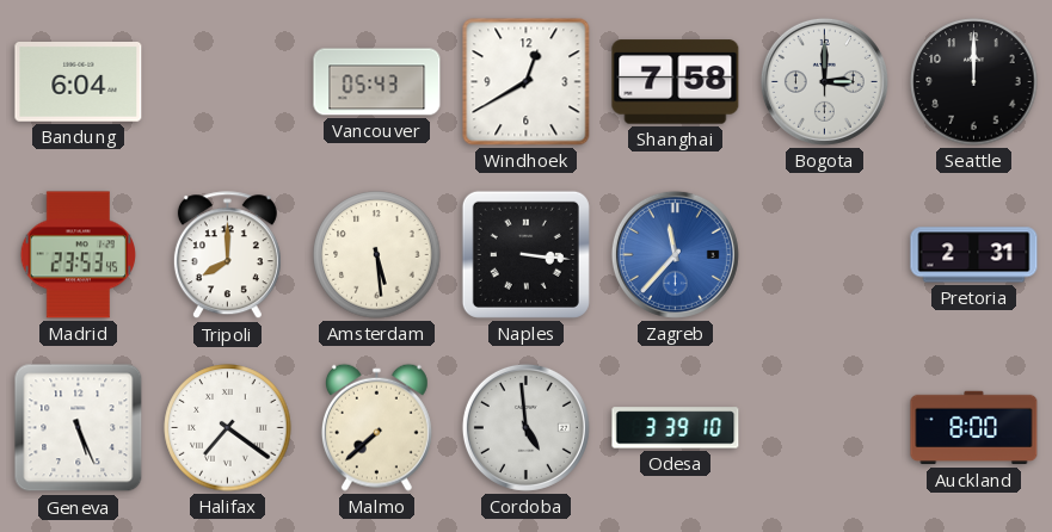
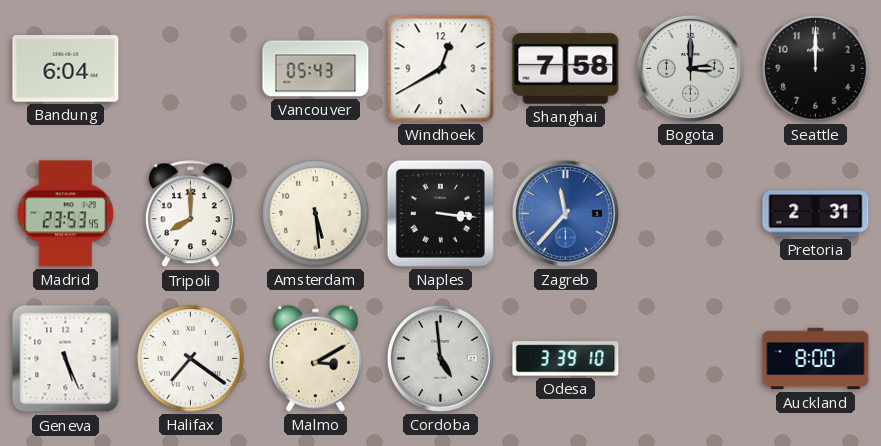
Malmo: 7:38 -> 3:10
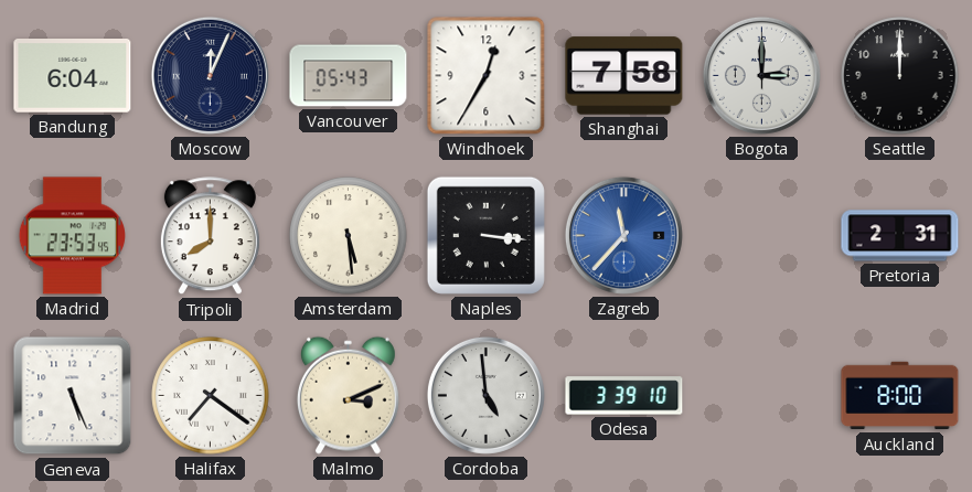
Moscow: none -> 12:04
Windhoek: 12:40 -> 12:35
Malmo: 3:10 -> 3:11
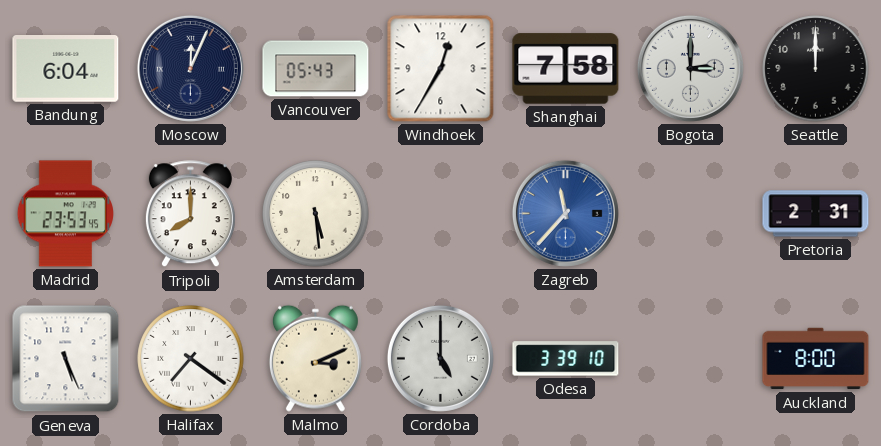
Naples: 3:16 -> none
Cordoba: 4:59 -> 5:00
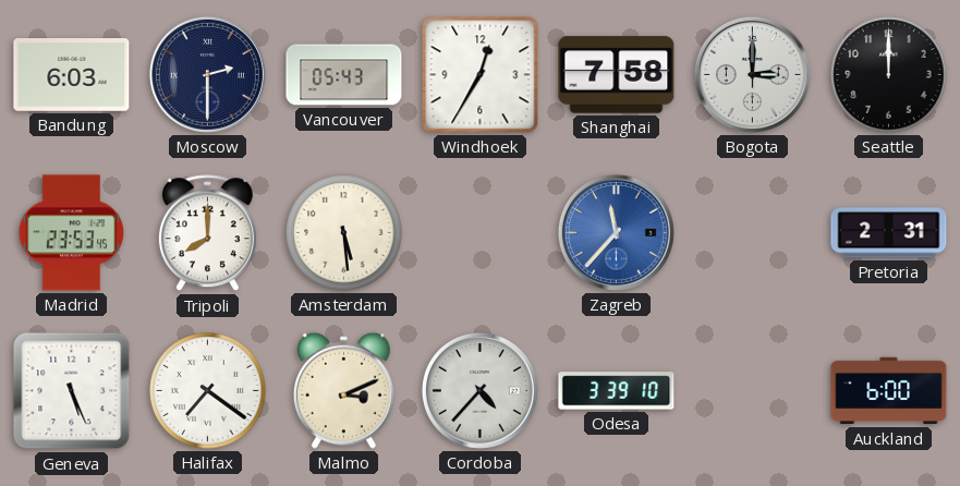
Bandung: 6:04 -> 6:03
Moscow: 12:04 -> 2:30
Cordoba: 5:00 -> 4:37
Auckland: 8:00 -> 6:00
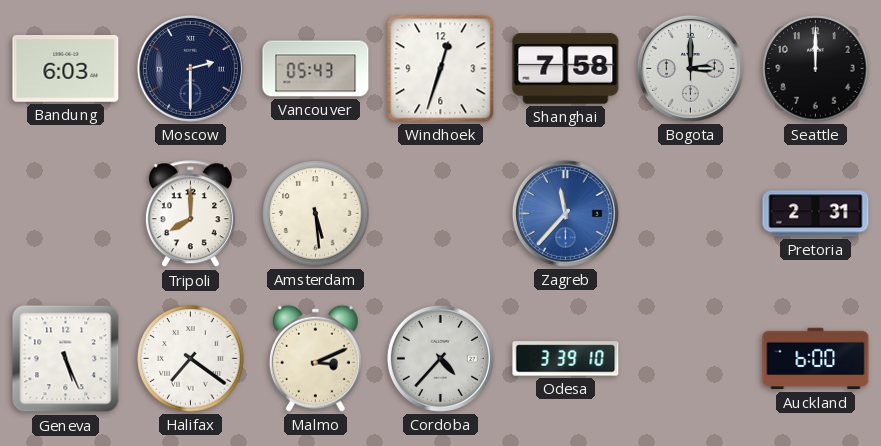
Windhoek: 12:35 -> 12:33
Madrid: 23:53 -> none
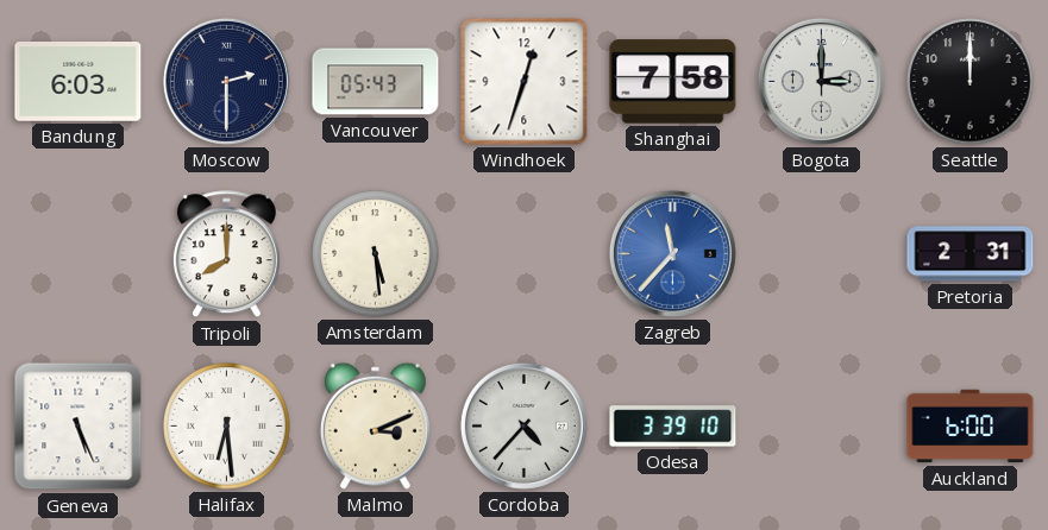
Halifax: 7:21 -> 6:29
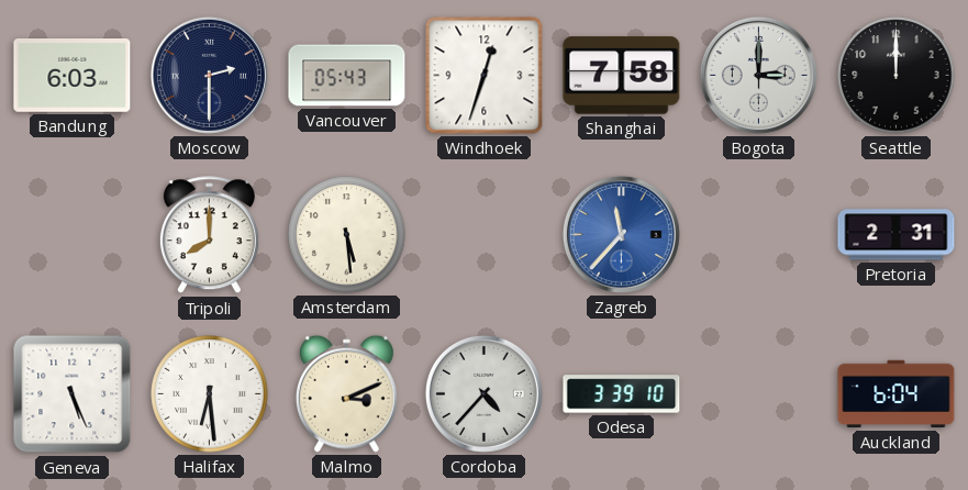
Auckland: 6:00 -> 6:04
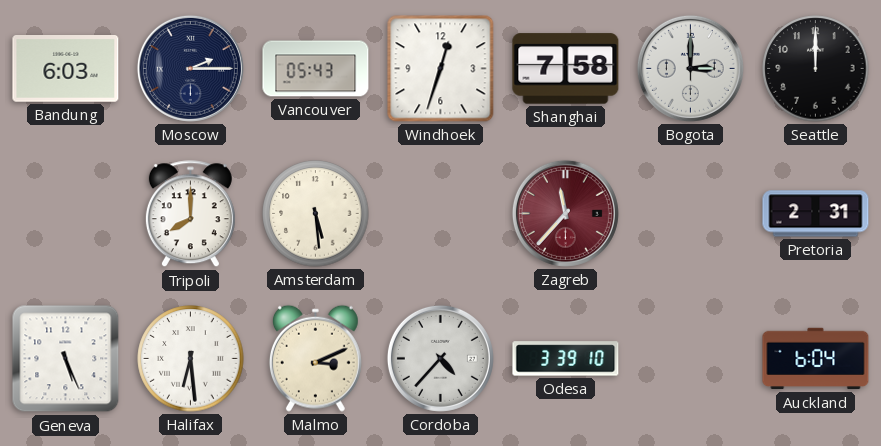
Moscow: 2:30 -> 2:15
Zagreb dial: blue -> burgundy
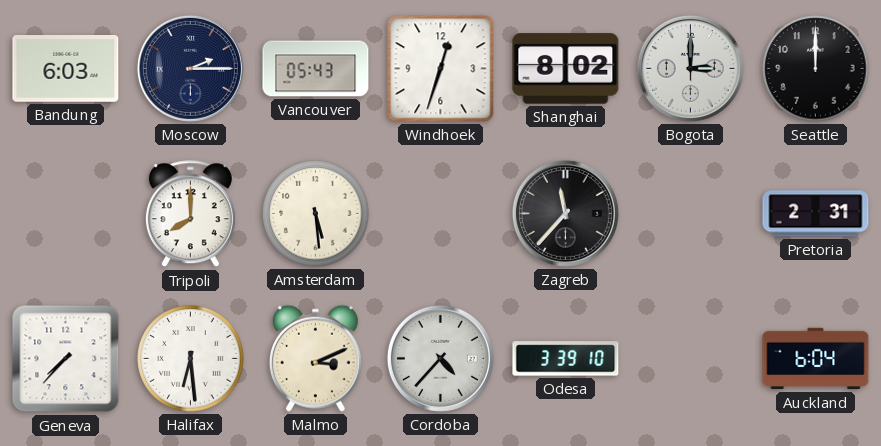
Shanghai: 7:58 -> 8:02
Zagreb dial: burgundy -> black
Geneva: 5:26 -> 7:37
